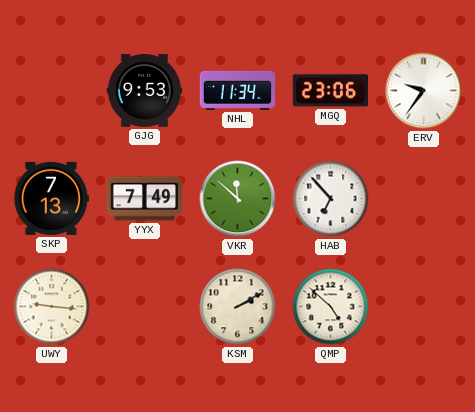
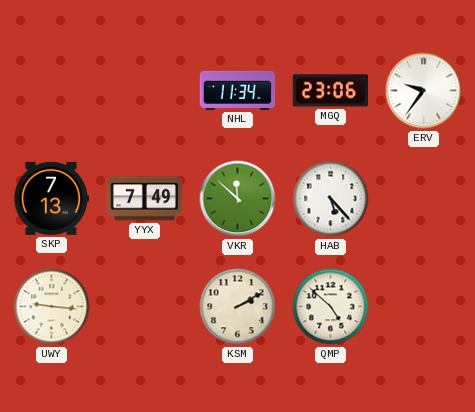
GJG: 9:53 -> none
HAB: 6:53 -> 5:23
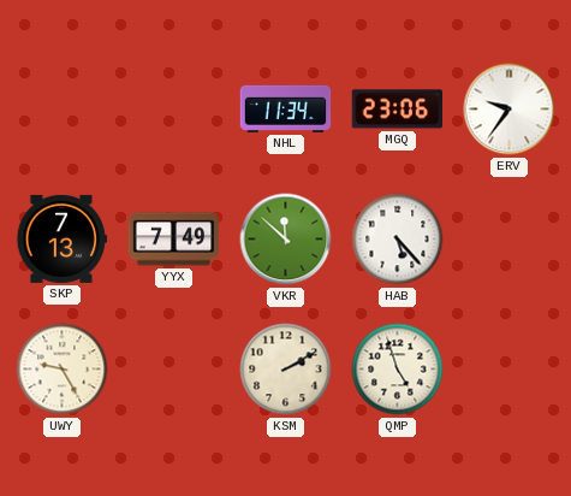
UWY: 9:16 -> 9:25
QMP: 4:52 -> 4:57
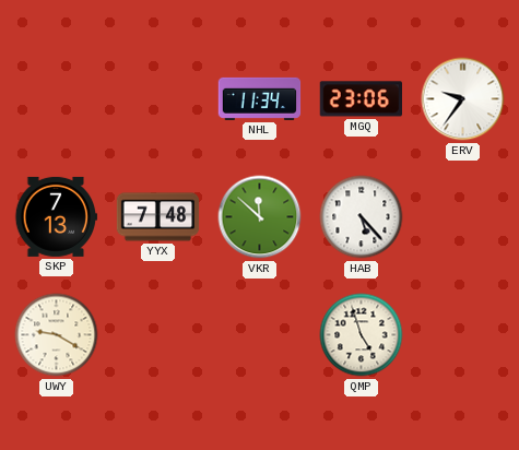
YYX: 7:49 -> 7:48
UWY: 9:25 -> 9:20
KSM: 2:10 -> none
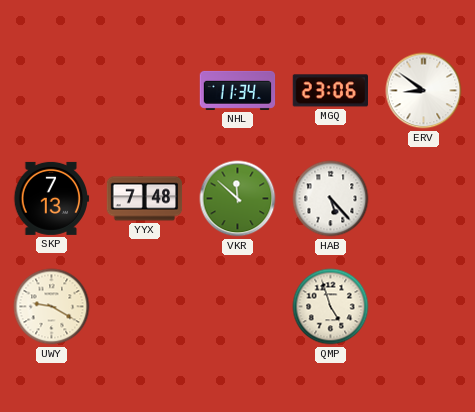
ERV: 9:36 -> 8:51
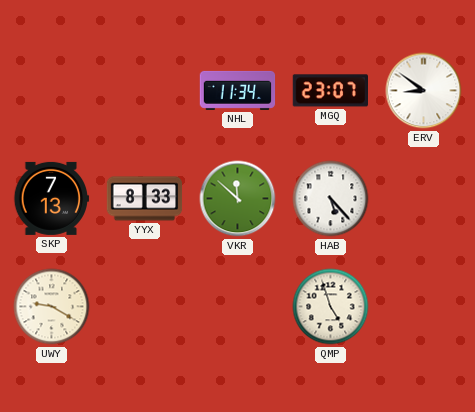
MGQ: 23:06 -> 23:07
YYX: 7:48 -> 8:33
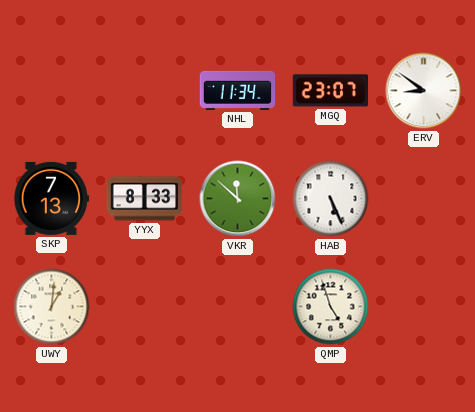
HAB: 5:23 -> 5:26
UWY: 9:20 -> 1:01
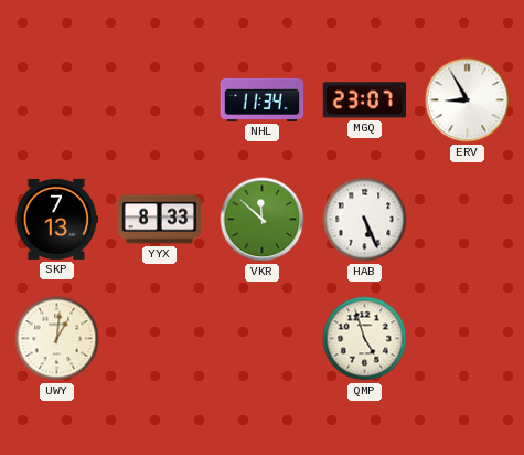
ERV: 8:51 -> 8:55
